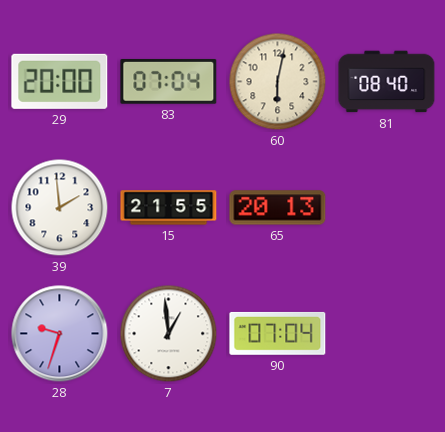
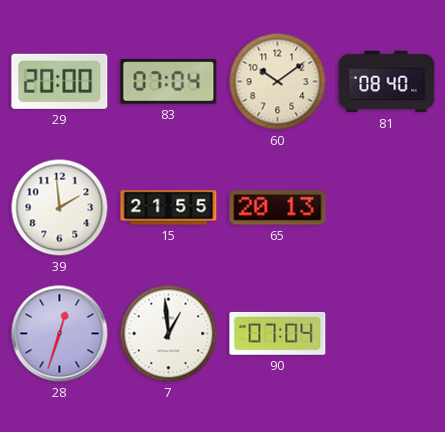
60: 6:02 -> 10:09
28: 9:33 -> 12:33
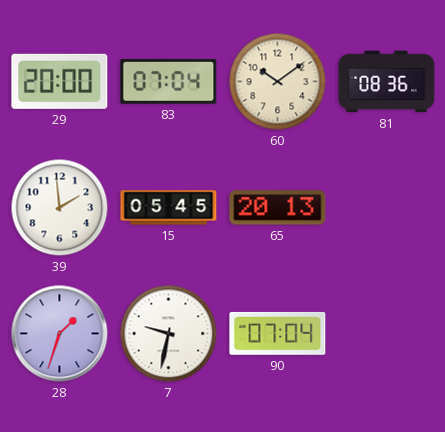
81: 08:40 -> 08:36
15: 21:55 -> 05:45
28: 12:33 -> 1:33
7: 12:59 -> 9:32
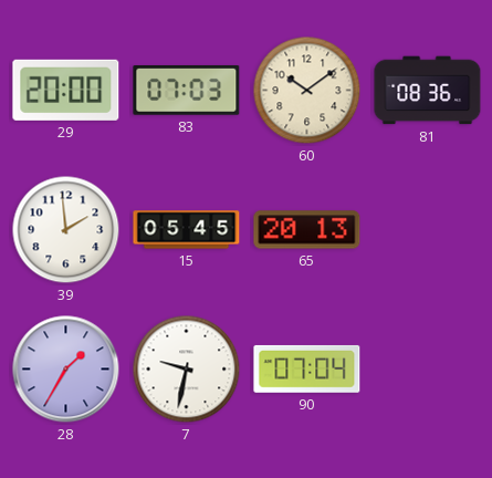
83: 07:04 -> 07:03
28: 1:33 -> 1:35
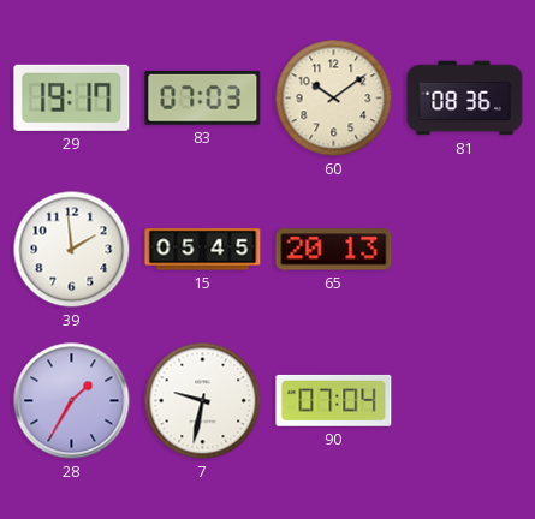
29: 20:00 -> 19:17
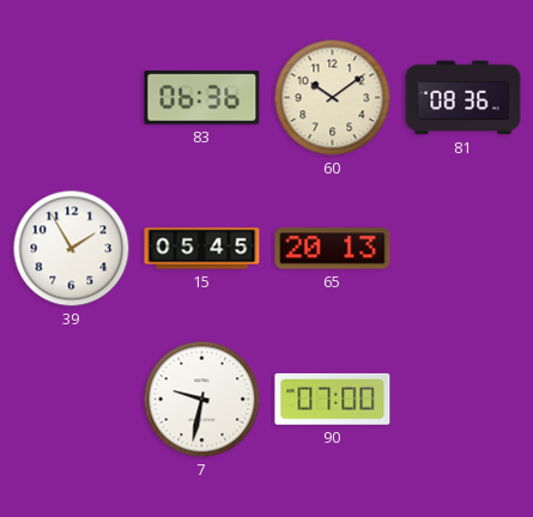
29: 19:17 -> none
83: 07:03 -> 06:36
39: 1:59 -> 1:55
28: 1:35 -> none
90: 07:04 -> 07:00
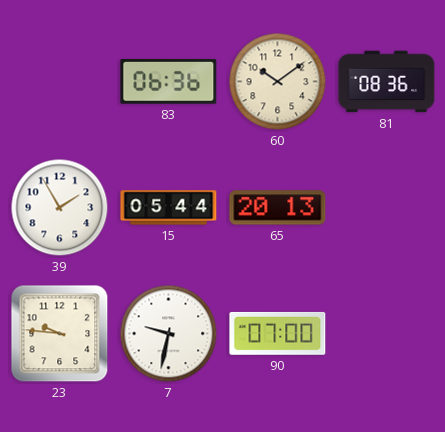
15: 05:45 -> 05:44
23: none -> 9:46
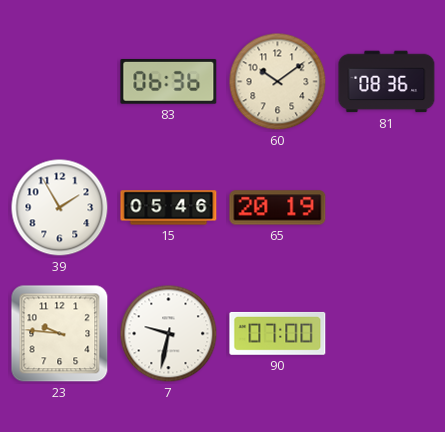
15: 05:44 -> 05:46
65: 20:13 -> 20:19
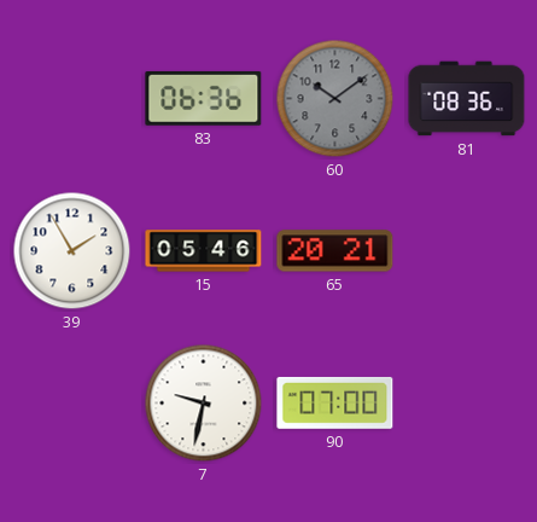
60 dial: cream -> grey
65: 20:19 -> 20:21
23: 9:46 -> none
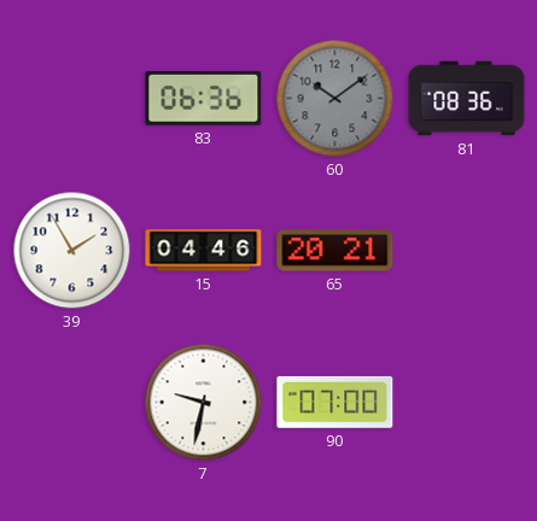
15: 05:46 -> 04:46
